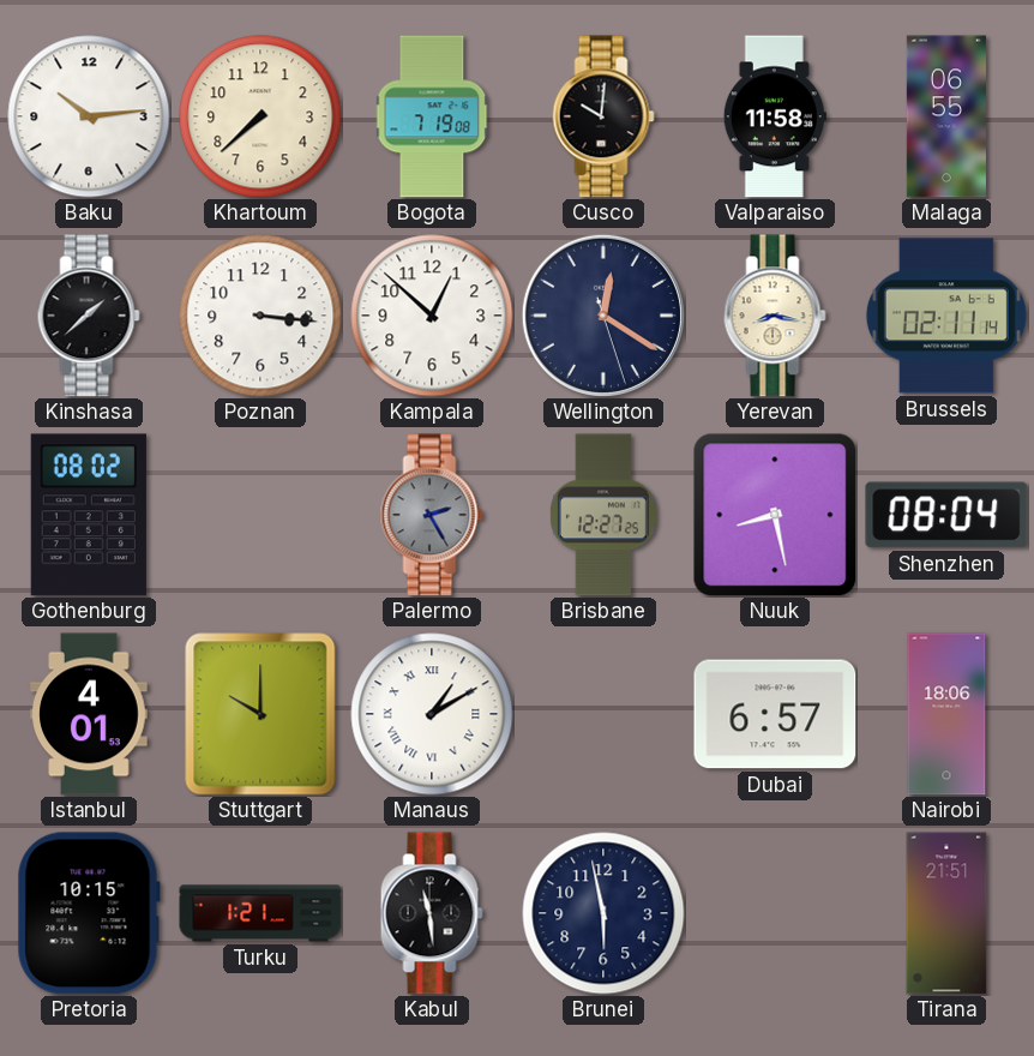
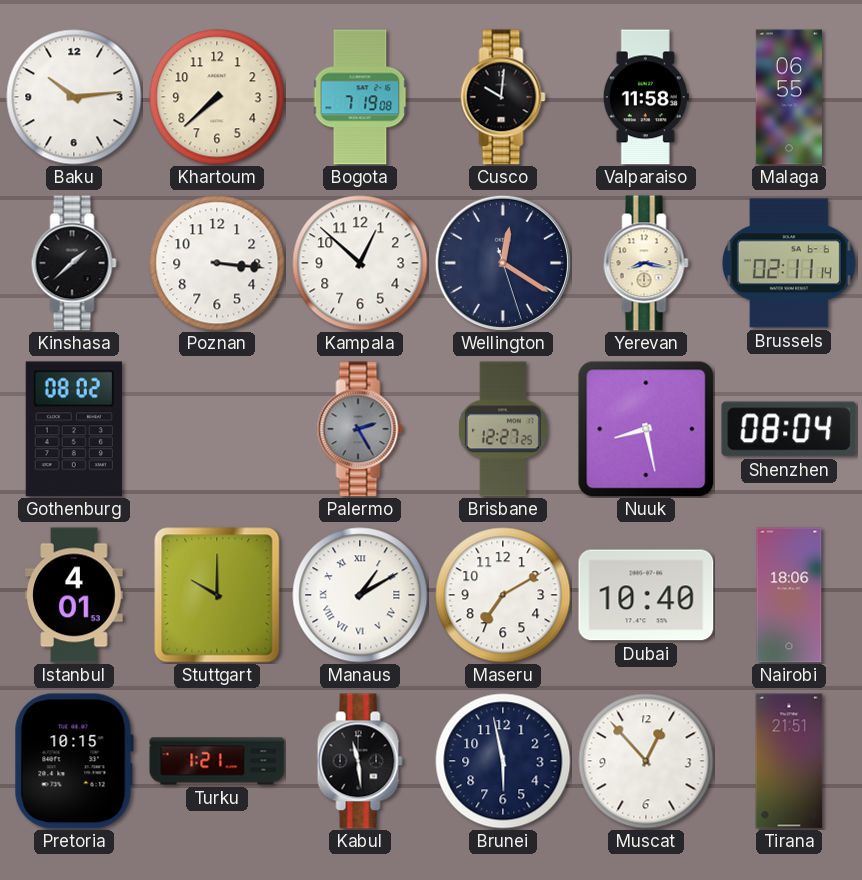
Maseru: none -> 7:10
Dubai: 6:57 -> 10:40
Muscat: none -> 12:53
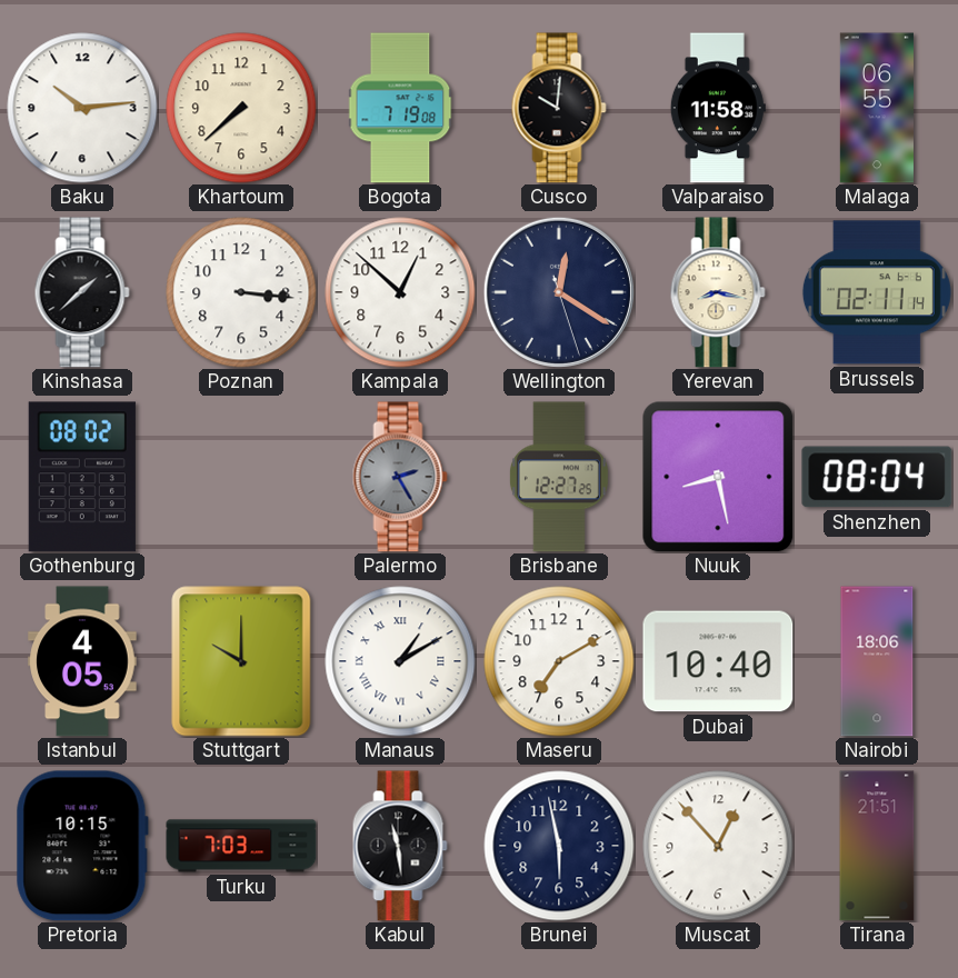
Istanbul: 4:01 -> 4:05
Turku: 1:21 -> 7:03
